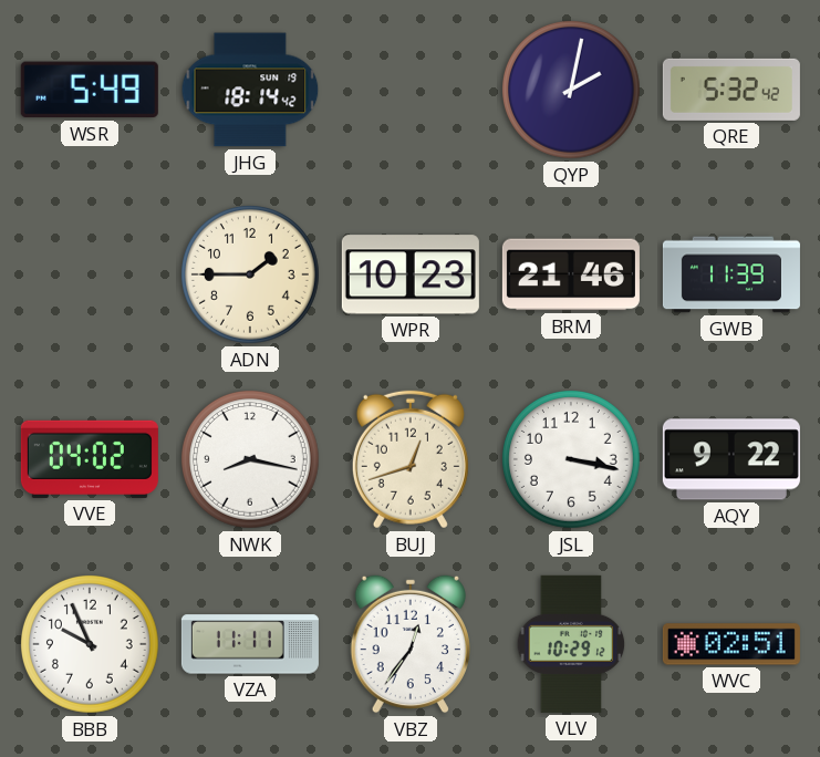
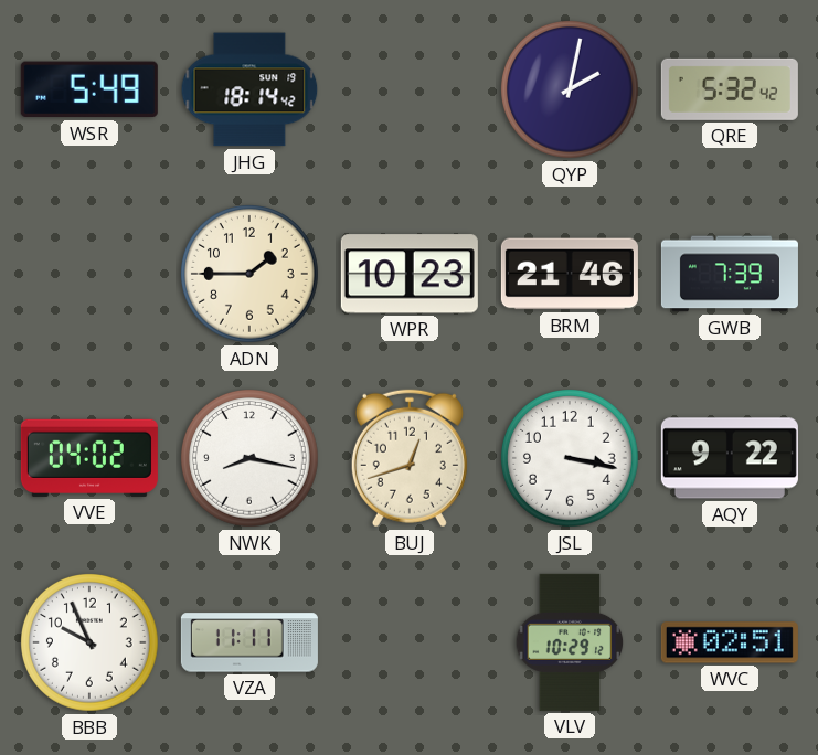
GWB: 11:39 -> 7:39
VBZ: 12:36 -> none
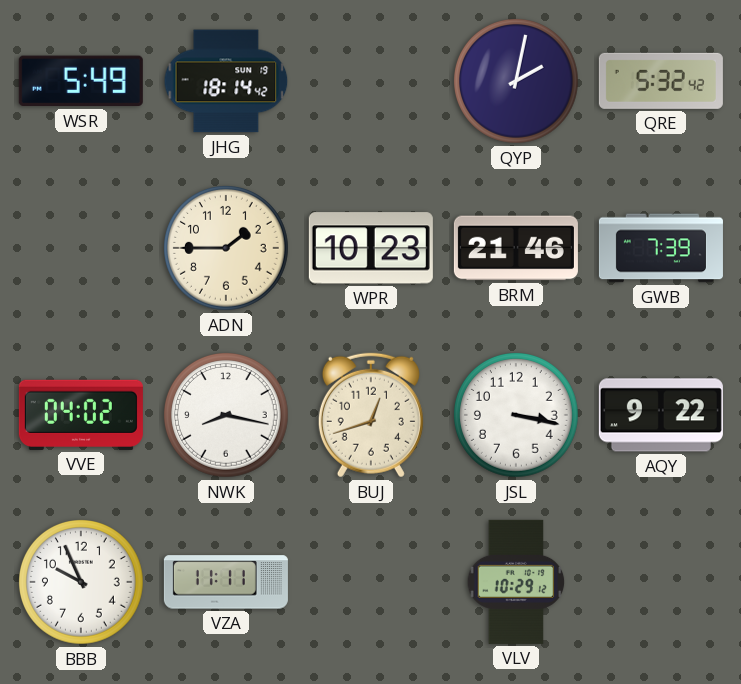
WVC: 02:51 -> none
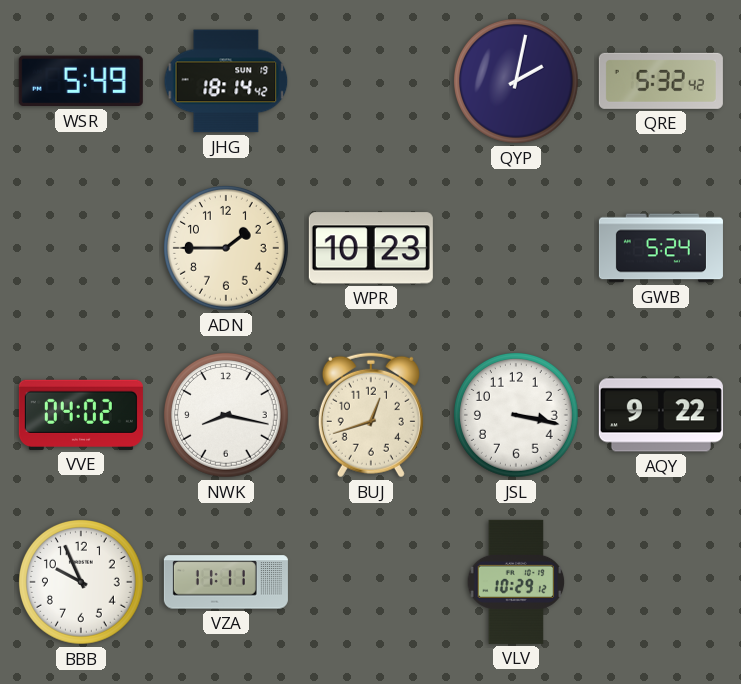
BRM: 21:46 -> none
GWB: 7:39 -> 5:24
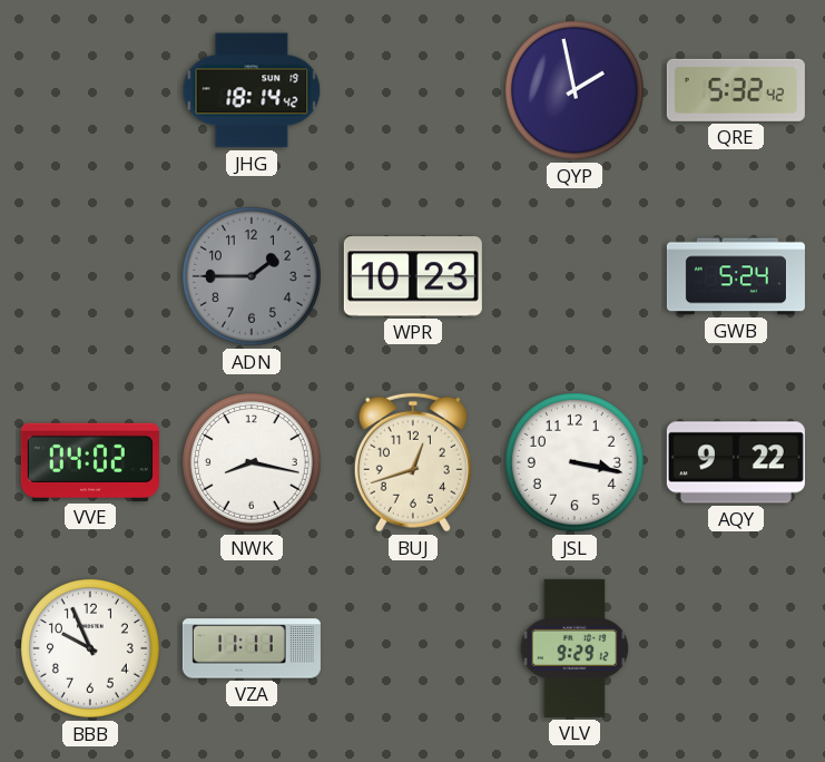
WSR: 5:49 -> none
QYP: 2:02 -> 1:58
ADN dial: cream -> grey
VLV: 10:29 -> 9:29
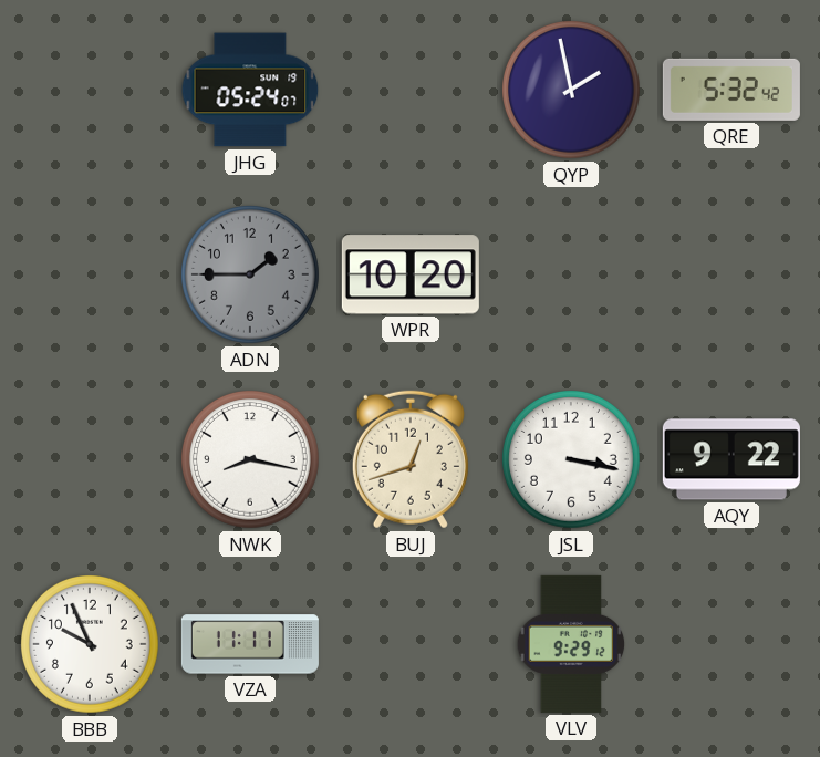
JHG: 18:14 -> 05:24
WPR: 10:23 -> 10:20
GWB: 5:24 -> none
VVE: 04:02 -> none
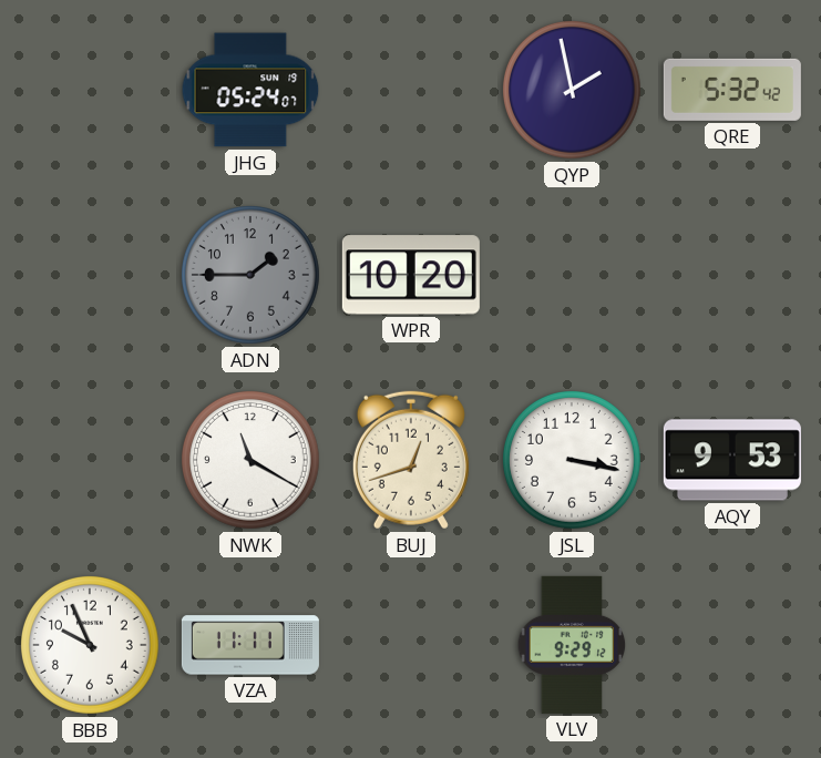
NWK: 8:17 -> 11:20
AQY: 9:22 -> 9:53
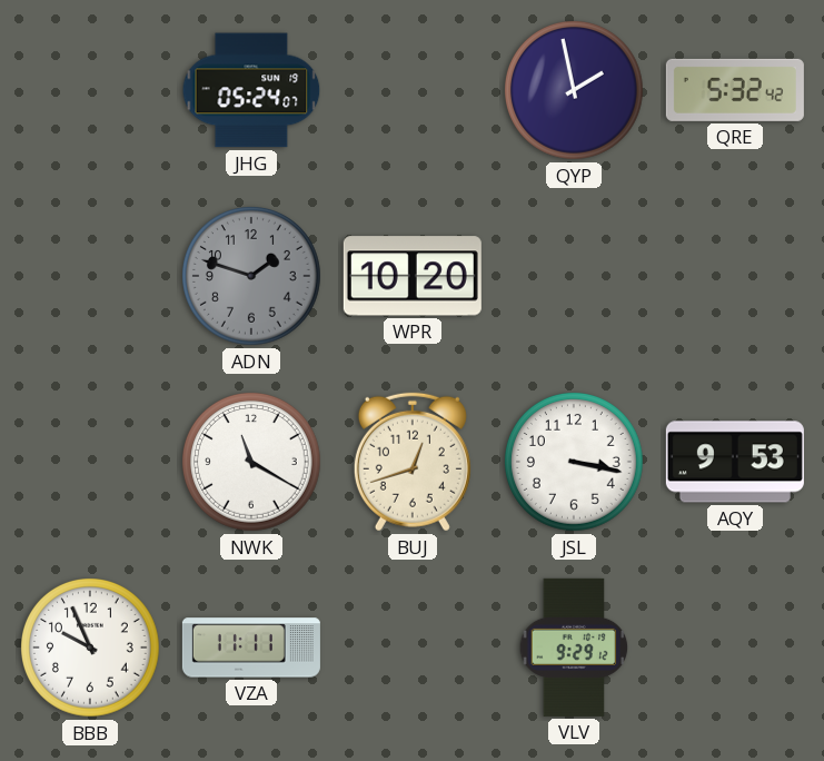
ADN: 1:45 -> 1:48
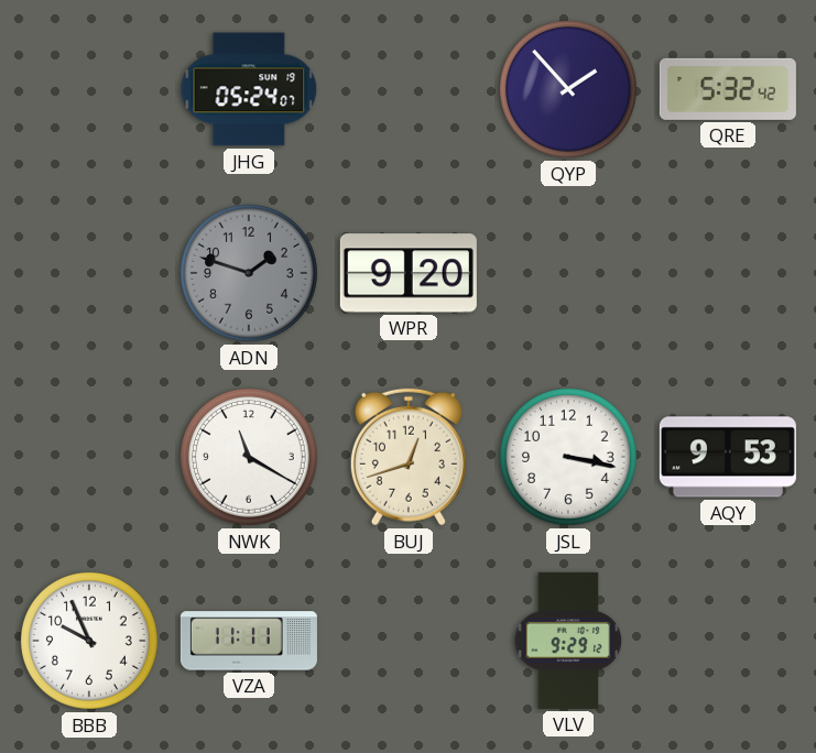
QYP: 1:58 -> 1:53
WPR: 10:20 -> 9:20
